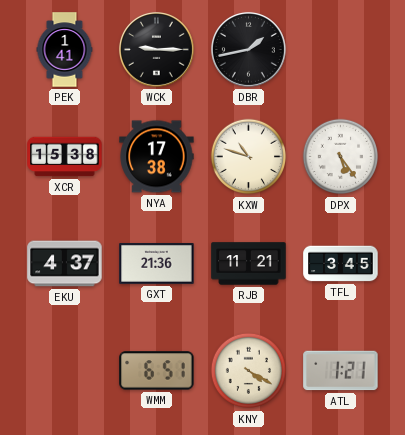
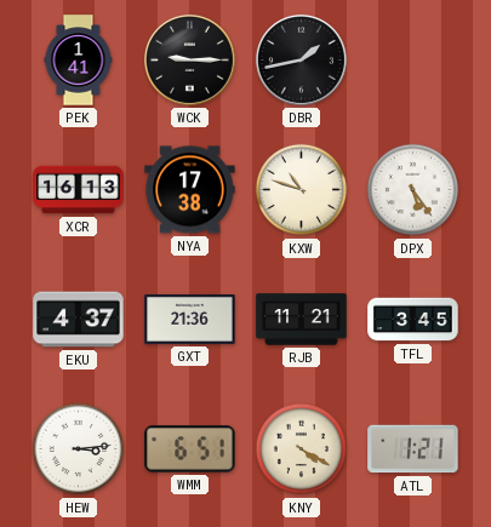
XCR: 15:38 -> 16:13
HEW: none -> 3:14
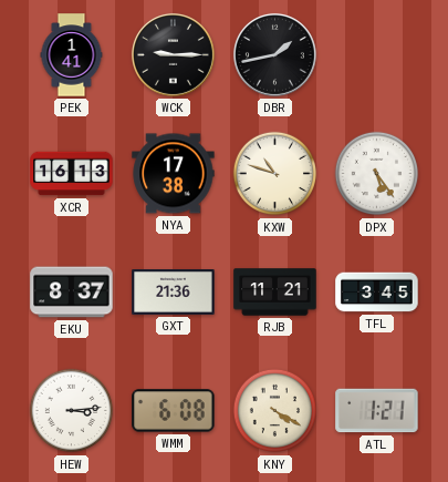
EKU: 4:37 -> 8:37
WMM: 6:51 -> 6:08
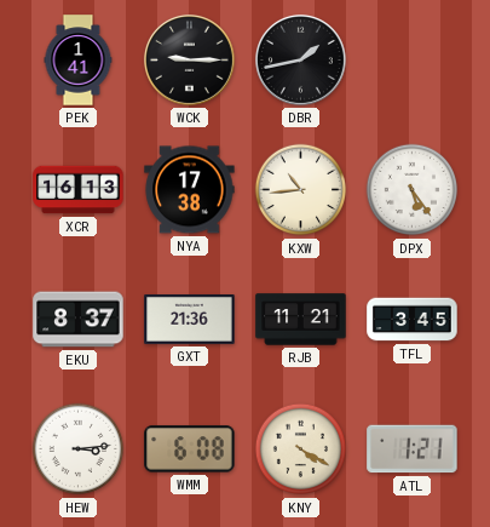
KXW: 10:48 -> 10:44
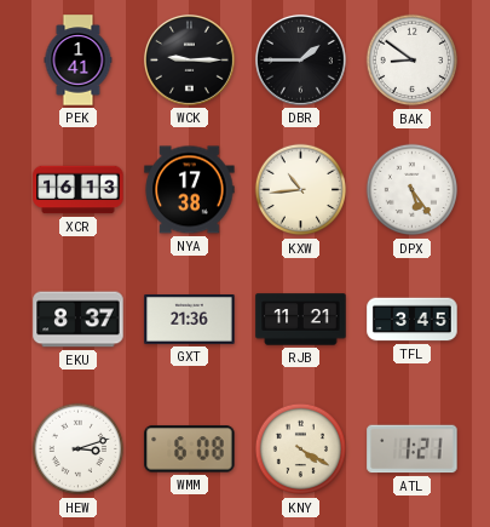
DBR: 1:43 -> 1:45
BAK: none -> 8:51
HEW: 3:14 -> 3:12
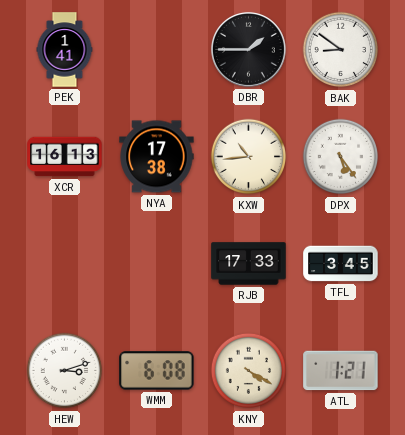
WCK: 9:15 -> none
EKU: 8:37 -> none
GXT: 21:36 -> none
RJB: 11:21 -> 17:33
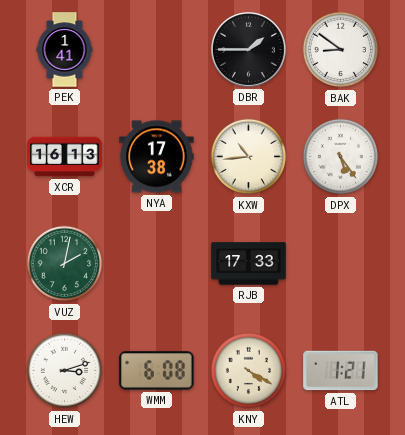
VUZ: none -> 2:02
TFL: 3:45 -> none
